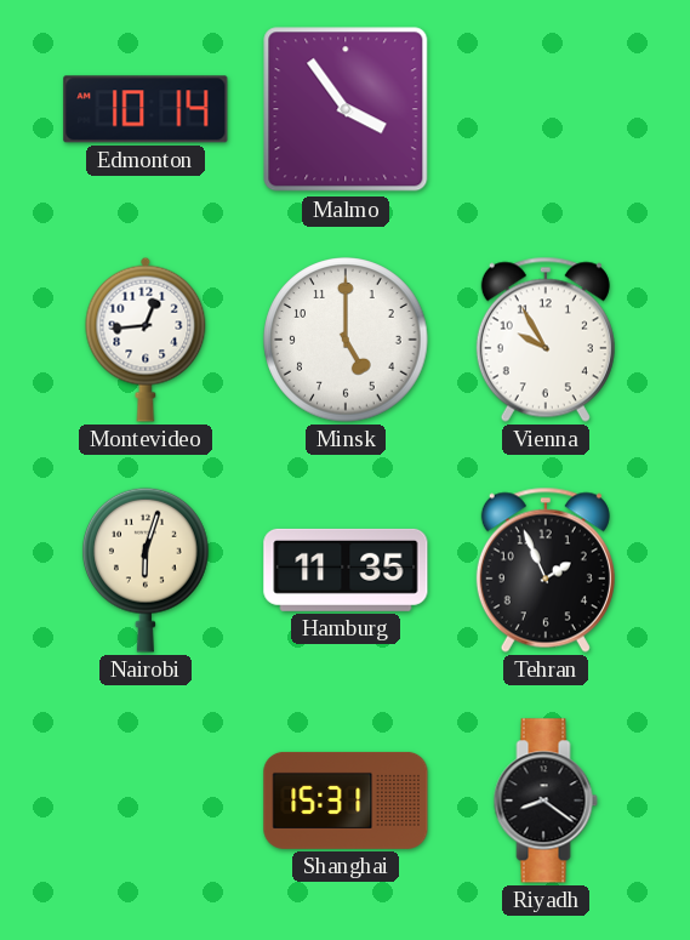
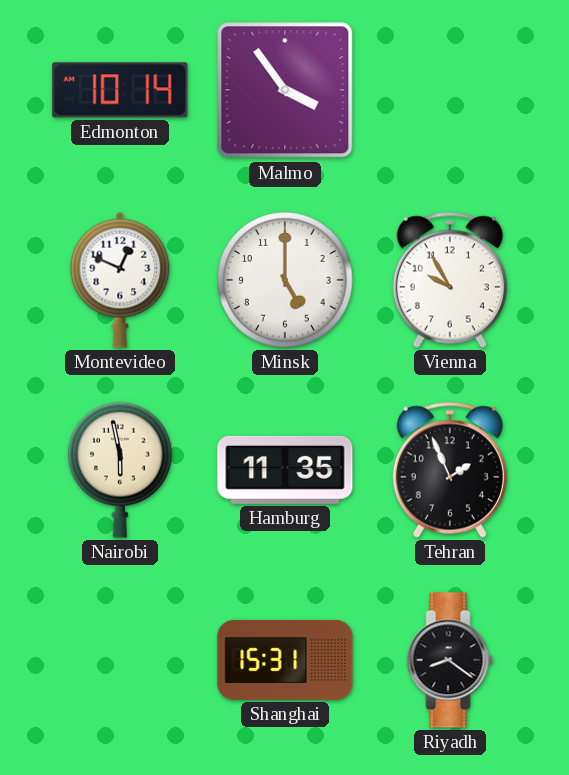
Montevideo: 12:44 -> 12:49
Nairobi: 6:03 -> 5:58
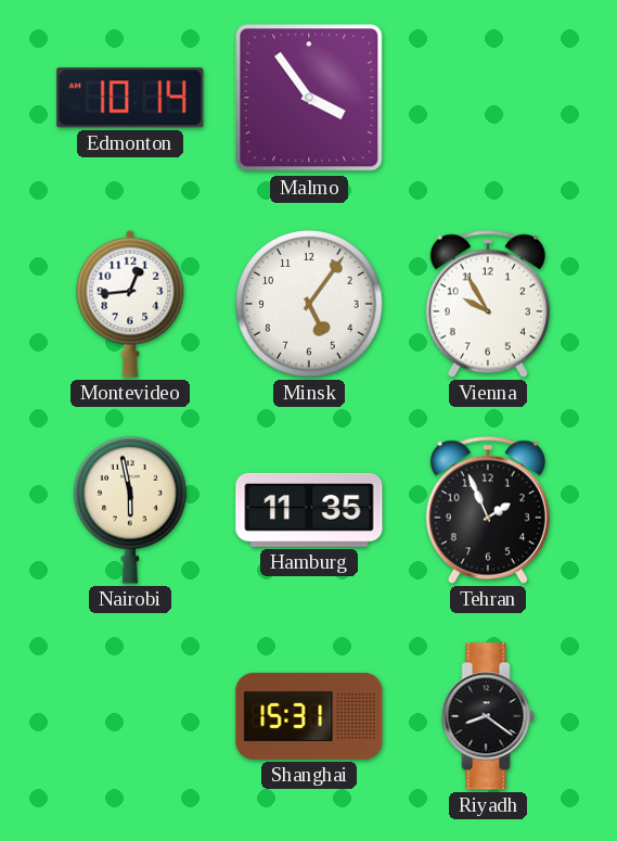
Montevideo: 12:49 -> 12:44
Minsk: 5:00 -> 5:06
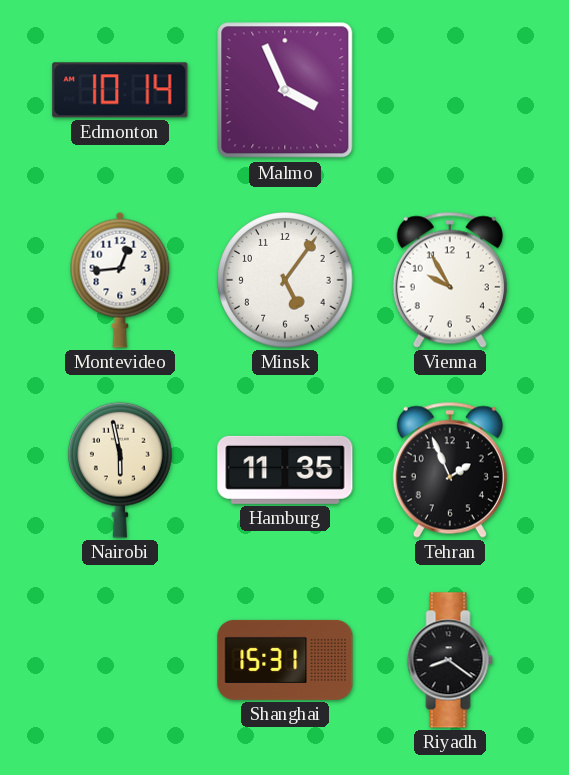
Malmo: 3:54 -> 3:56
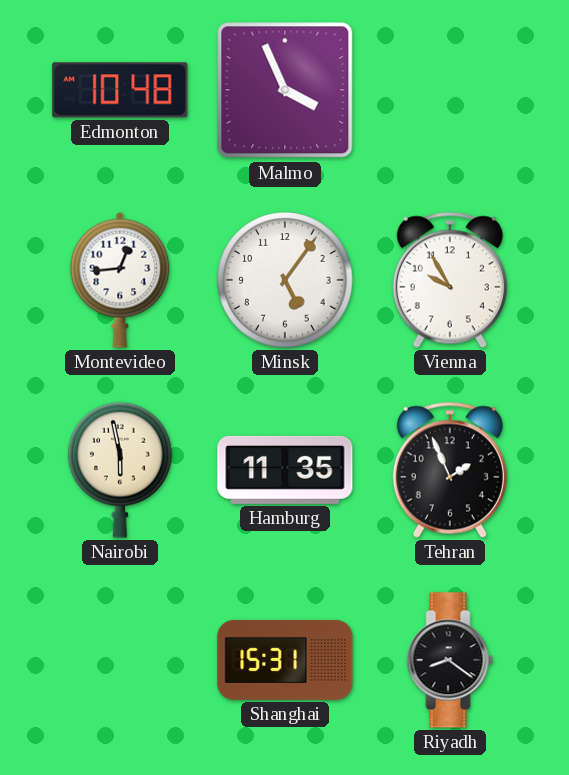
Edmonton: 10:14 -> 10:48
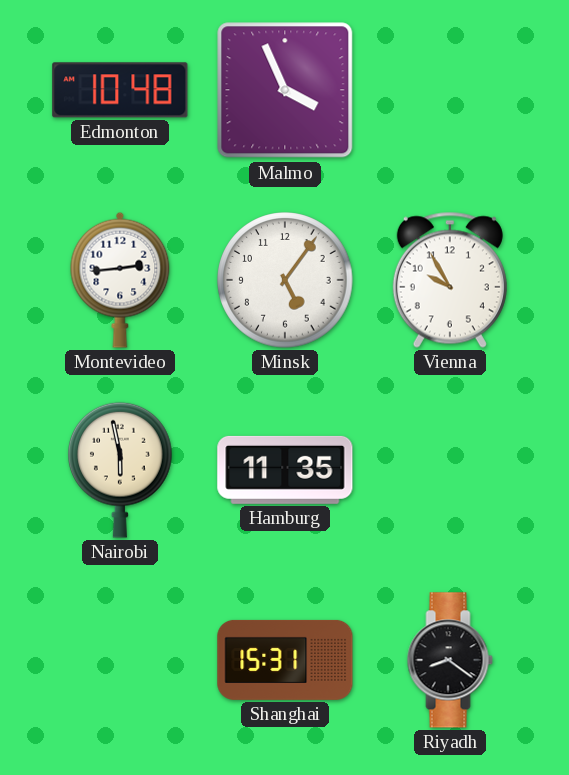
Montevideo: 12:44 -> 2:44
Tehran: 1:56 -> none
